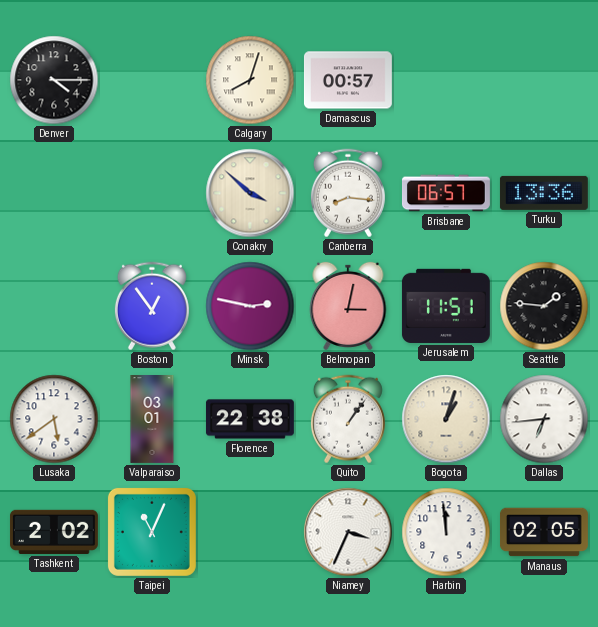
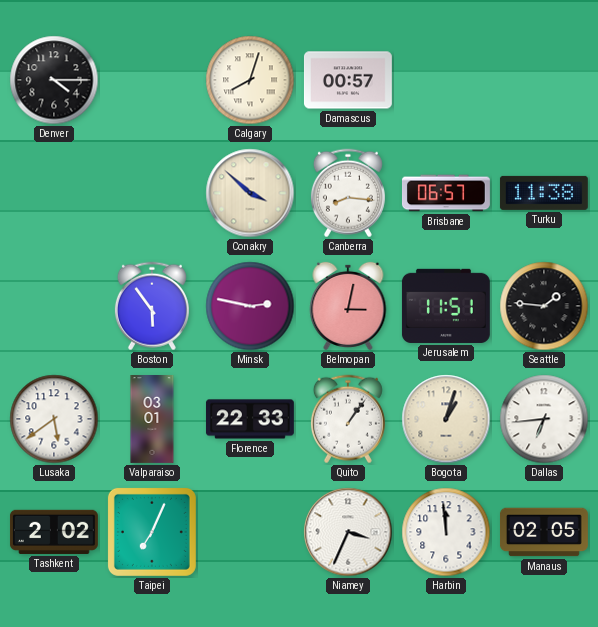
Turku: 13:36 -> 11:38
Boston: 12:54 -> 5:54
Florence: 22:38 -> 22:33
Taipei: 11:04 -> 7:04
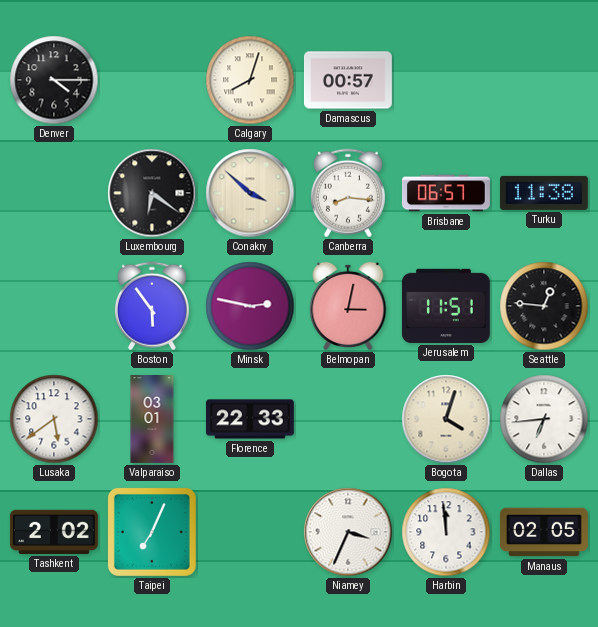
Luxembourg: none -> 6:21
Seattle: 1:46 -> 12:46
Quito: 1:06 -> none
Bogota: 1:03 -> 4:03
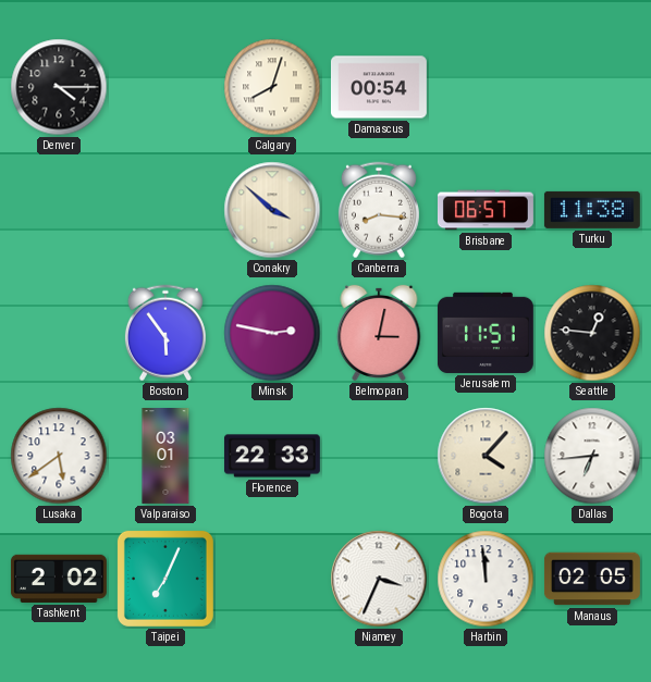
Damascus: 00:57 -> 00:54
Luxembourg: 6:21 -> none
Bogota: 4:03 -> 4:07
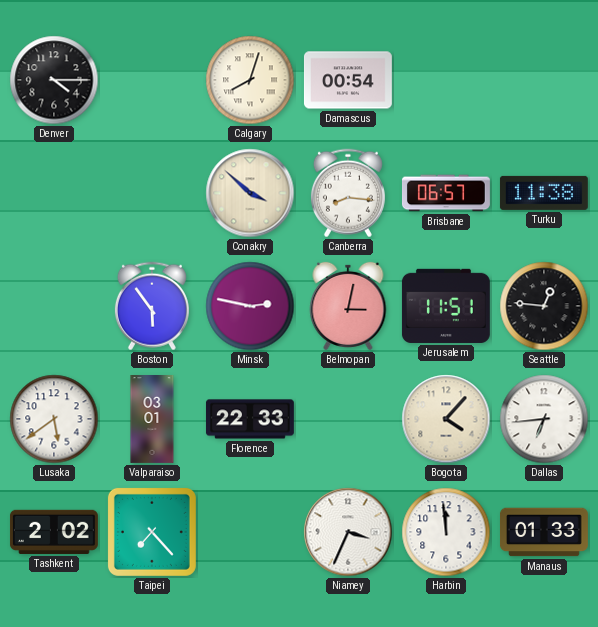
Taipei: 7:04 -> 7:23
Manaus: 02:05 -> 01:33
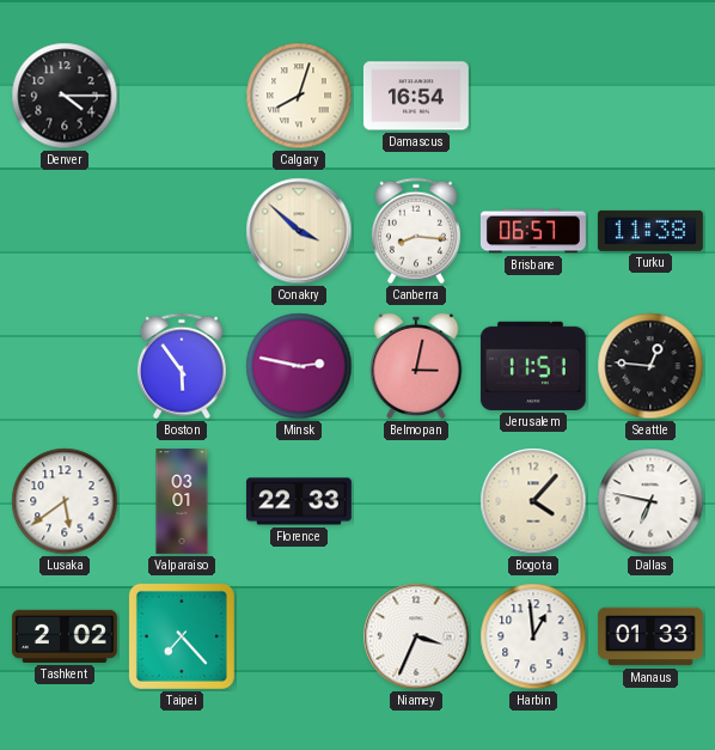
Damascus: 00:54 -> 16:54
Dallas: 6:44 -> 6:47
Harbin: 11:59 -> 12:59
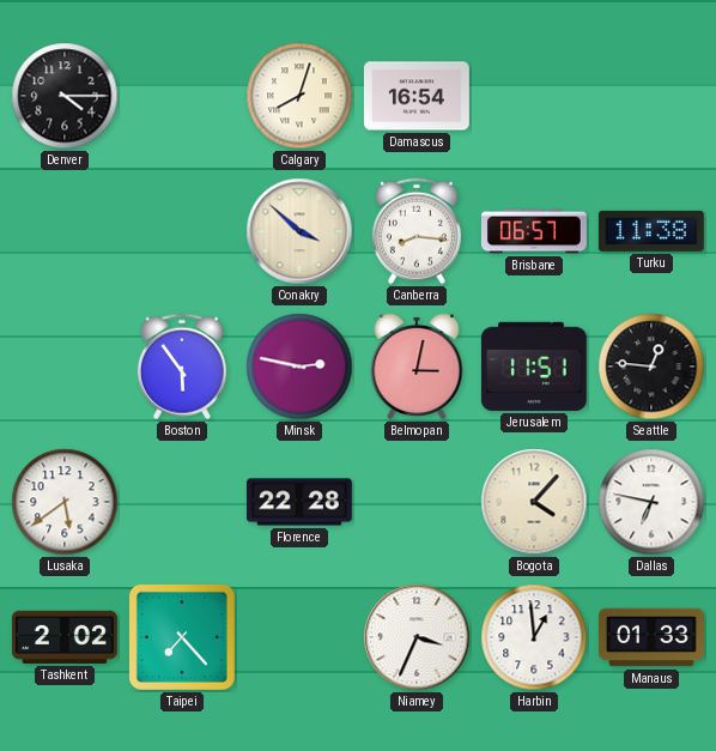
Valparaiso: 03:01 -> none
Florence: 22:33 -> 22:28
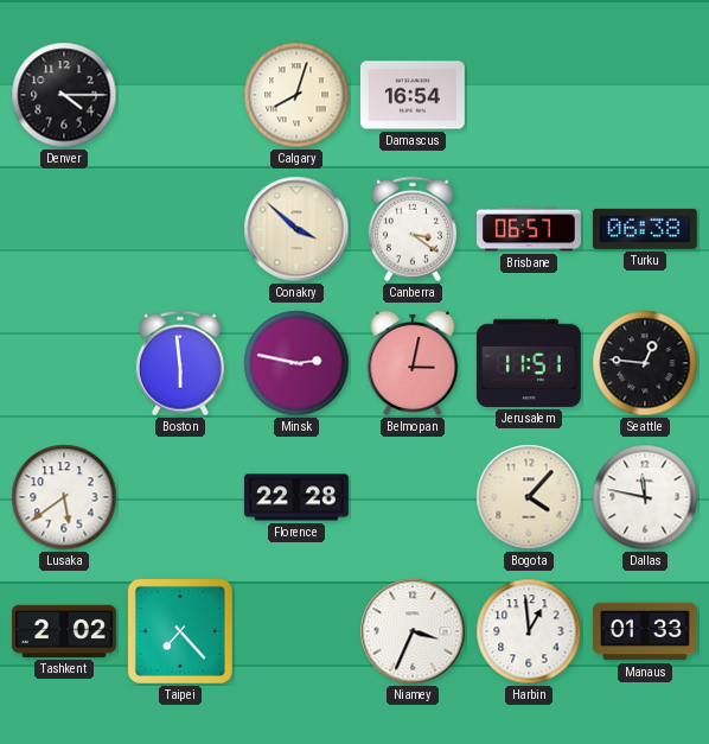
Canberra: 8:16 -> 3:21
Turku: 11:38 -> 06:38
Boston: 5:54 -> 5:59
Dallas: 6:47 -> 11:47
